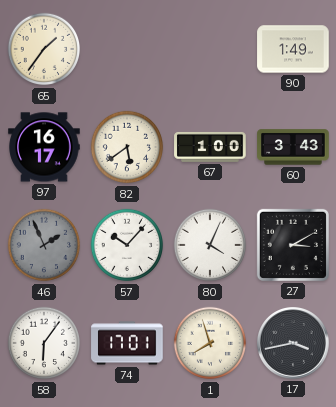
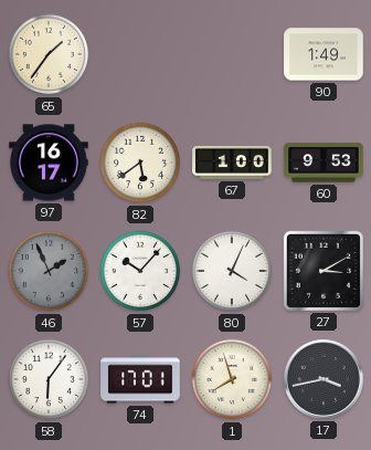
60: 3:43 -> 9:53
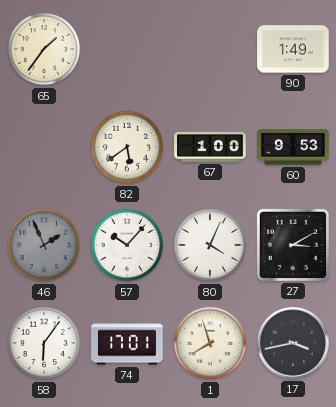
97: 16:17 -> none
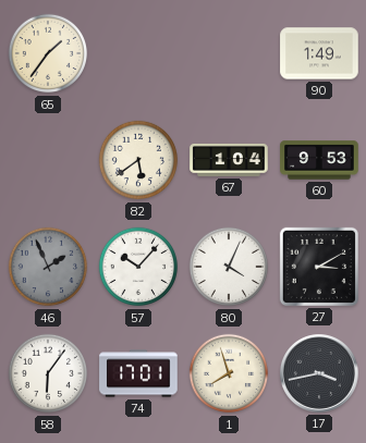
67: 1:00 -> 1:04
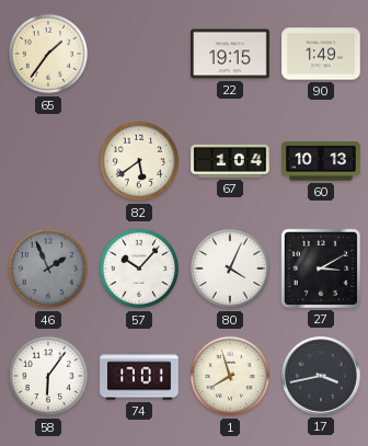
22: none -> 19:15
60: 9:53 -> 10:13
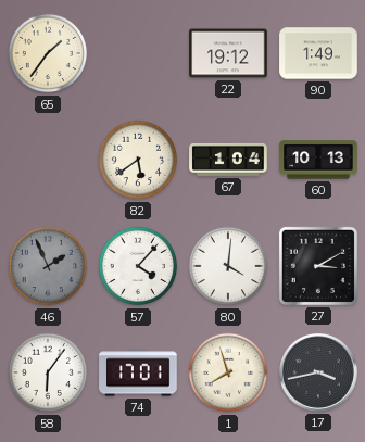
22: 19:15 -> 19:12
57: 10:07 -> 4:07
80: 4:04 -> 4:01
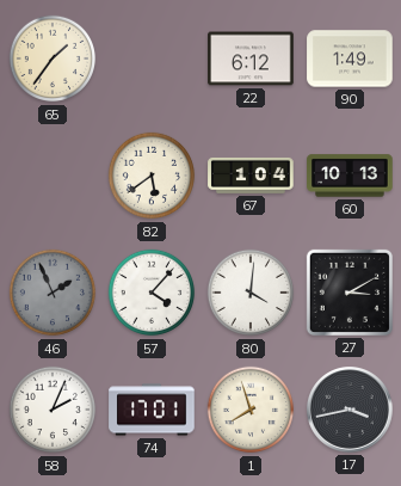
22: 19:12 -> 6:12
58: 6:06 -> 2:04
